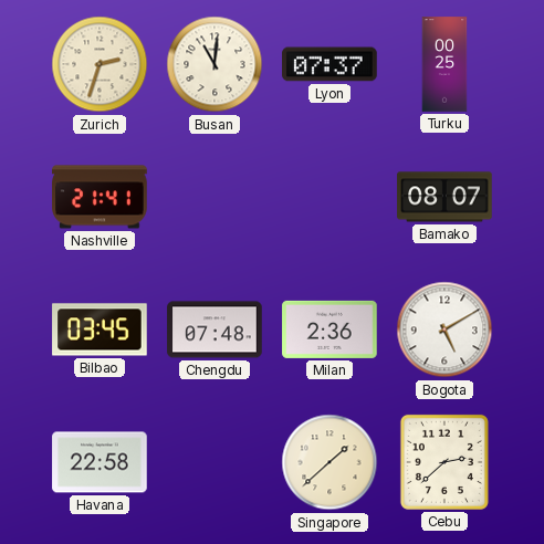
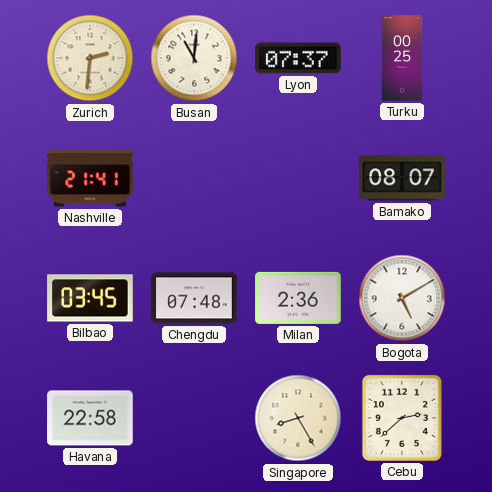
Zurich: 2:33 -> 2:31
Singapore: 1:38 -> 8:25
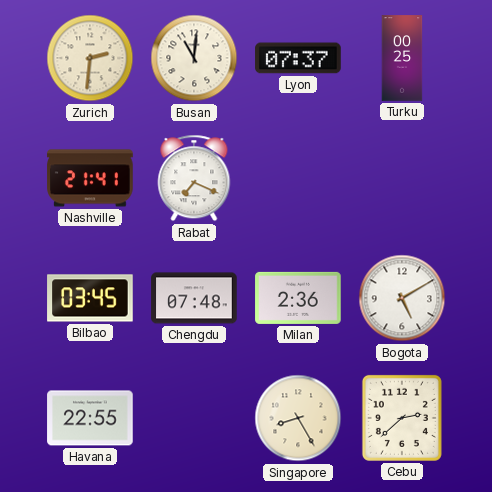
Rabat: none -> 7:19
Bamako: 08:07 -> none
Havana: 22:58 -> 22:55
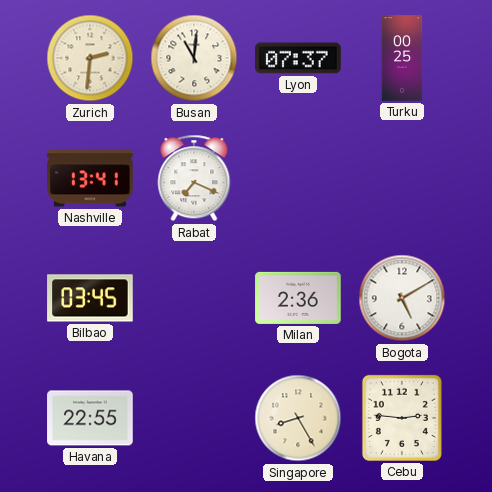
Nashville: 21:41 -> 13:41
Chengdu: 07:48 -> none
Cebu: 2:38 -> 2:46
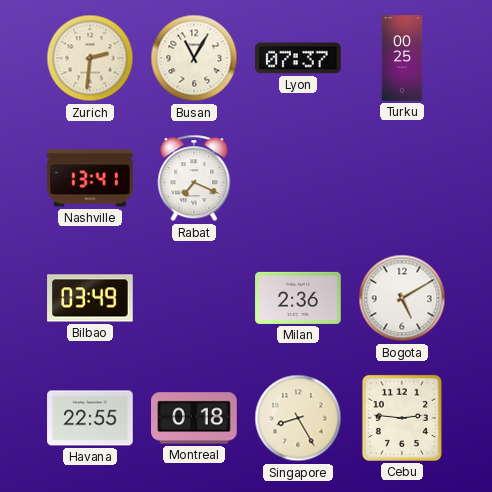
Busan: 11:01 -> 11:05
Bilbao: 03:45 -> 03:49
Montreal: none -> 0:18
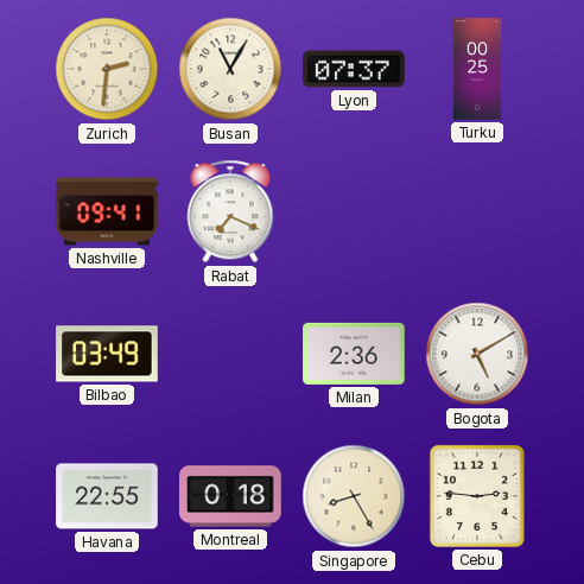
Nashville: 13:41 -> 09:41
